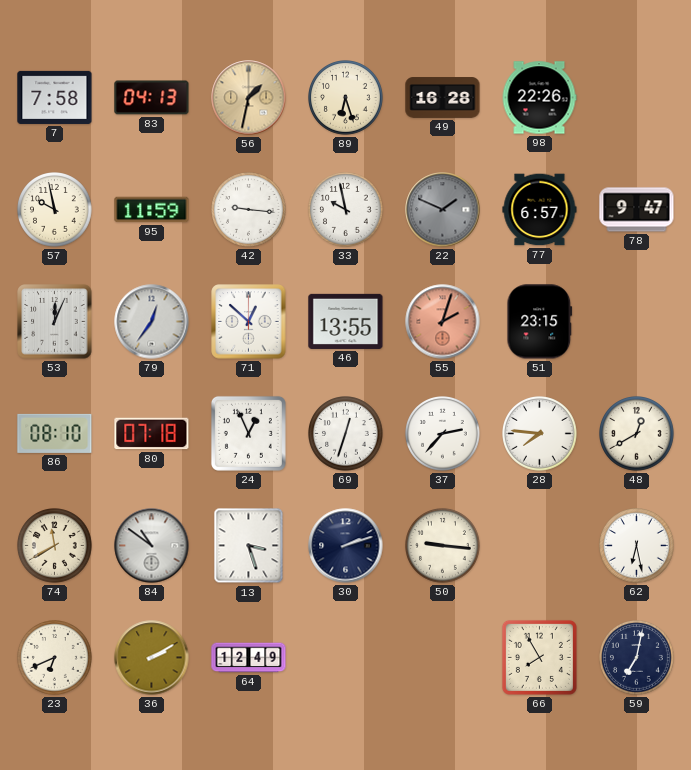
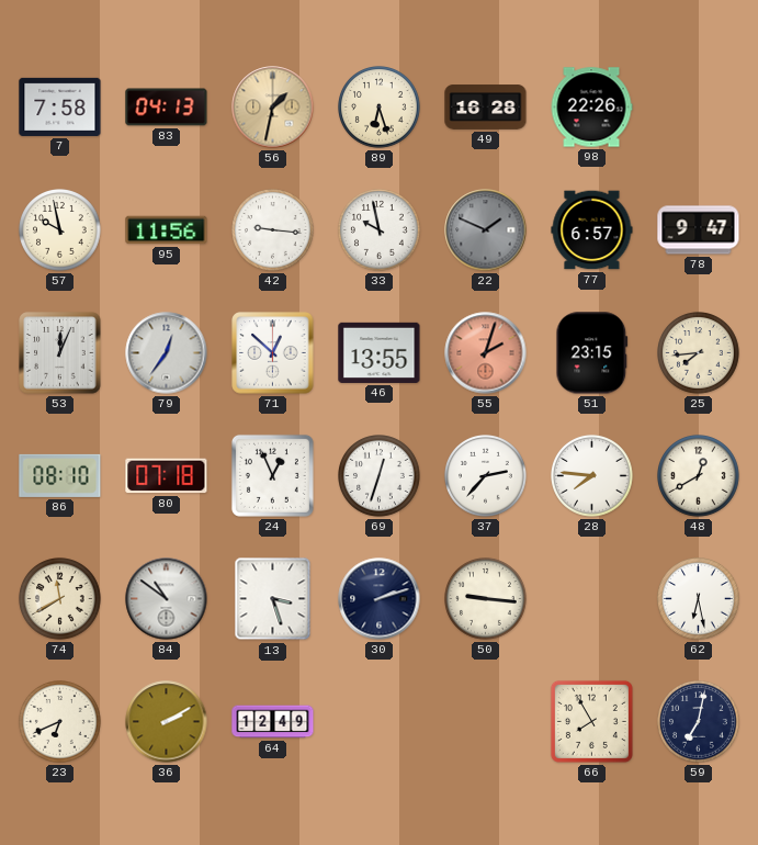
95: 11:59 -> 11:56
25: none -> 7:44
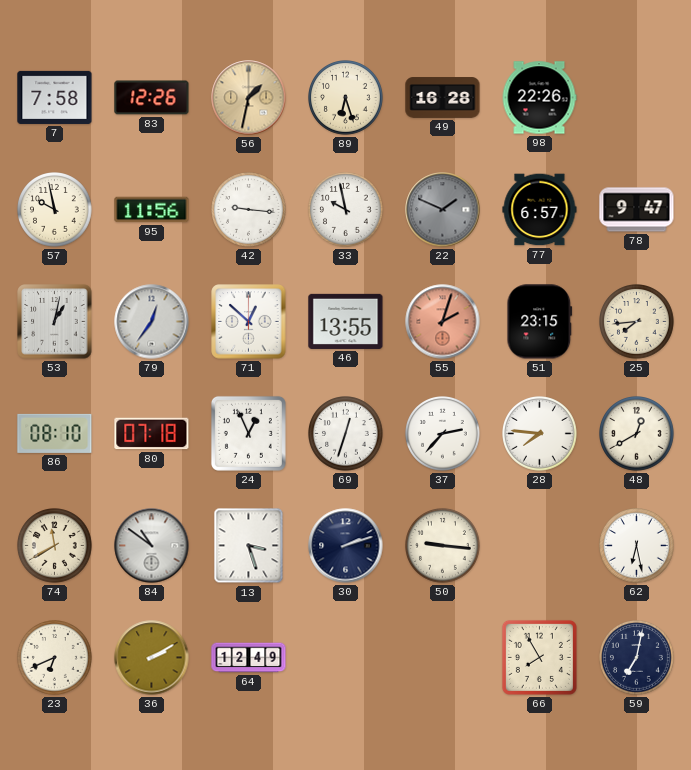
83: 04:13 -> 12:26
53: 12:04 -> 1:02
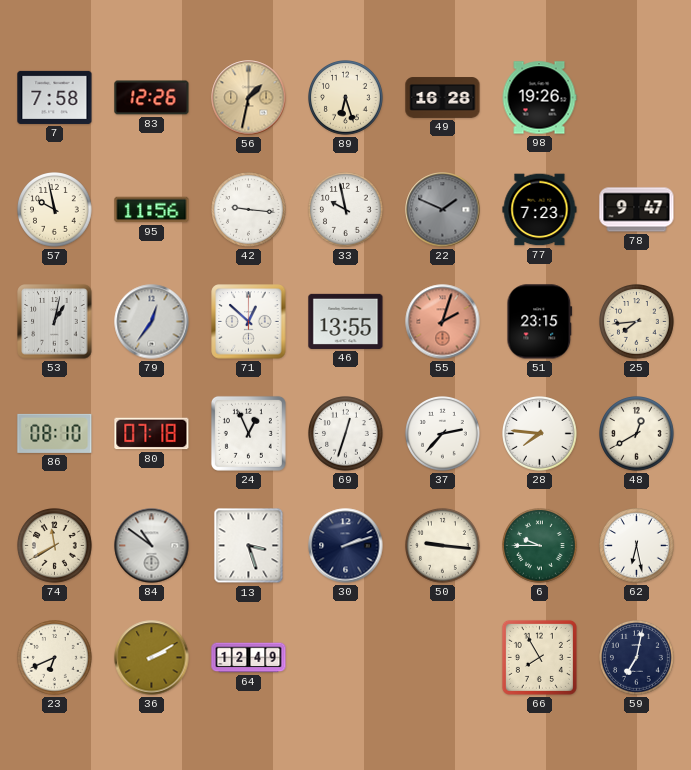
98: 22:26 -> 19:26
77: 6:57 -> 7:23
6: none -> 9:45
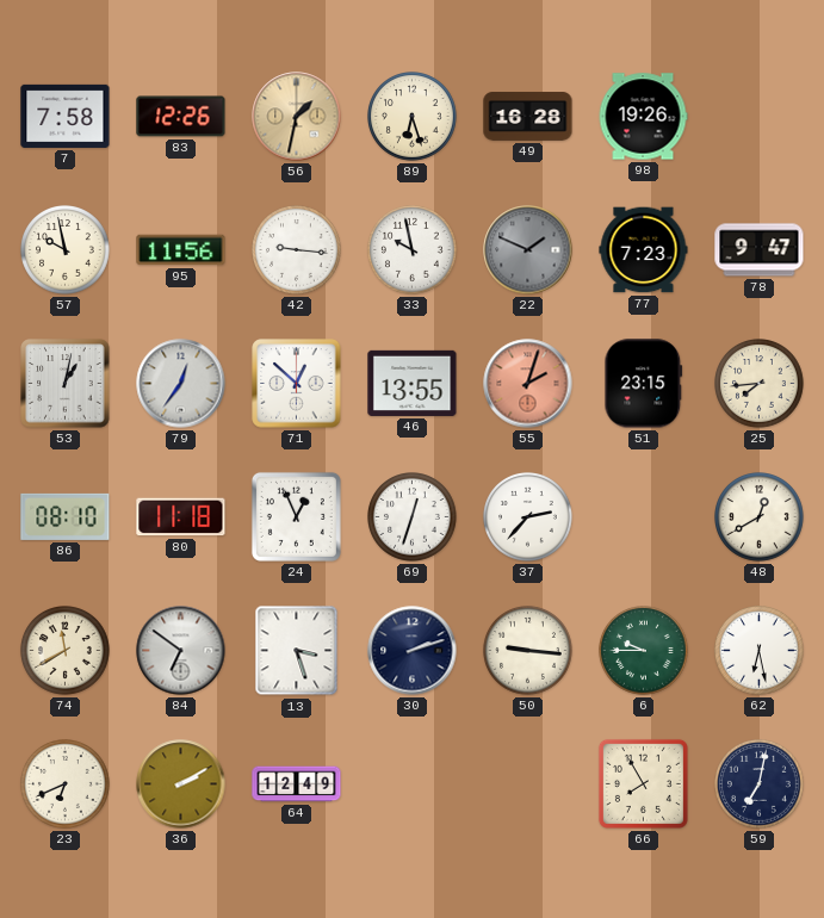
80: 07:18 -> 11:18
28: 7:46 -> none
84: 10:51 -> 6:51
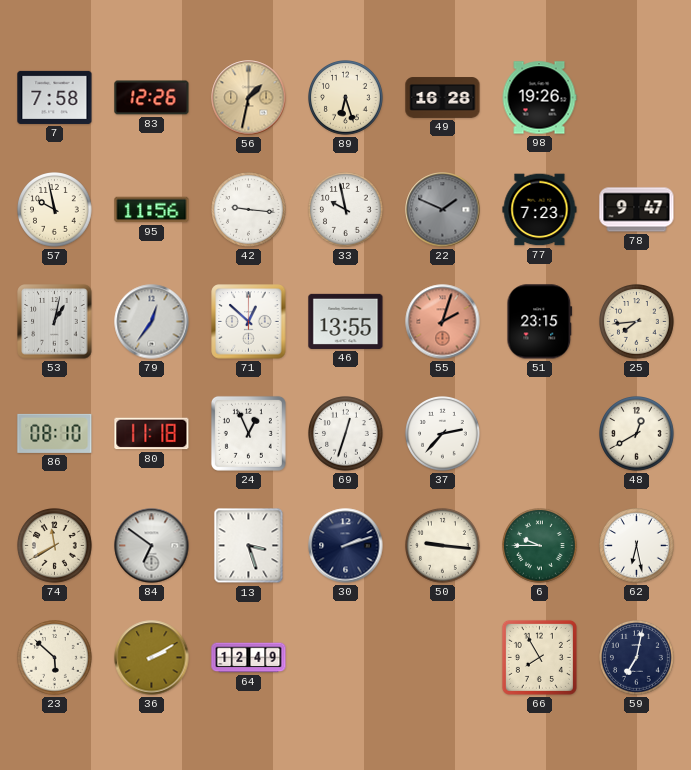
23: 6:41 -> 5:52
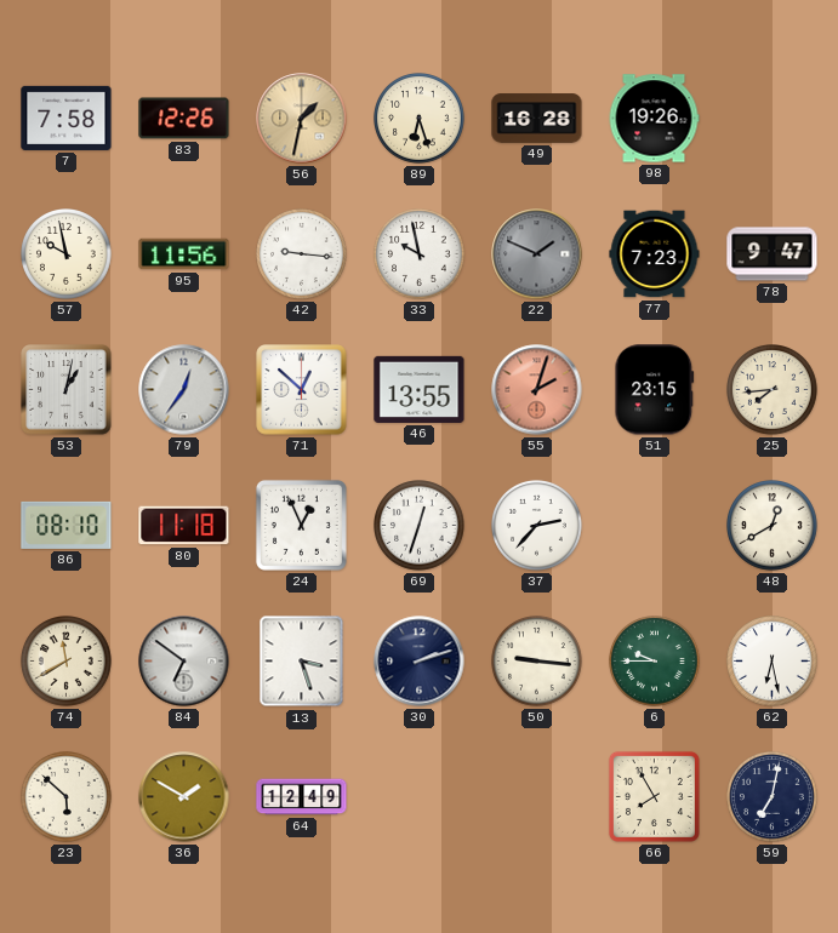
36: 2:10 -> 1:50
